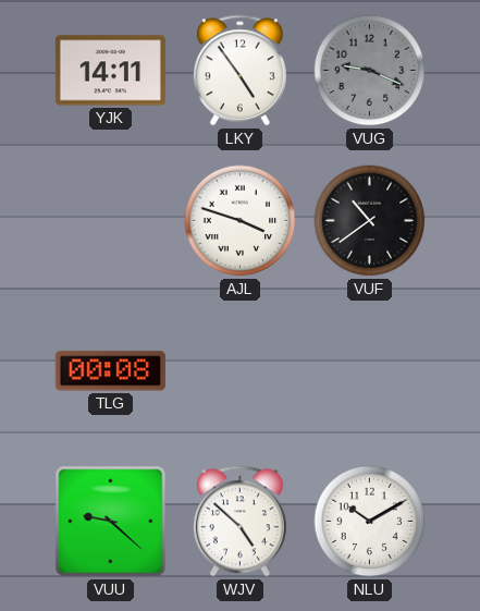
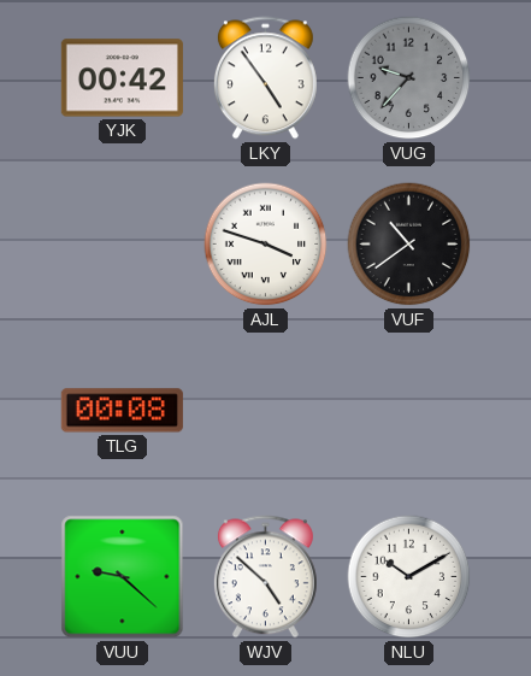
YJK: 14:11 -> 00:42
VUG: 9:19 -> 9:37
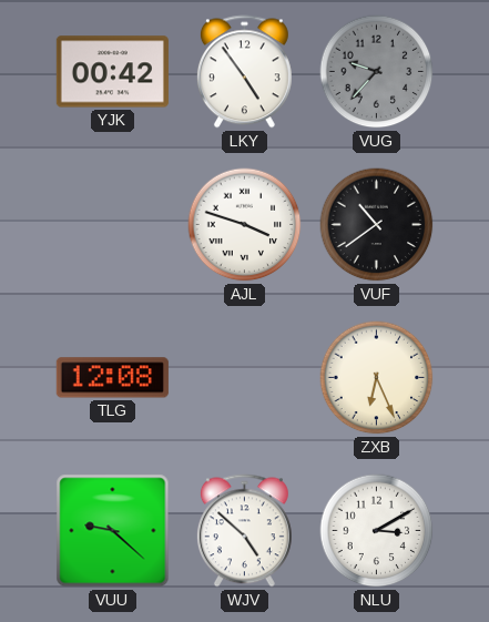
TLG: 00:08 -> 12:08
ZXB: none -> 6:26
NLU: 10:10 -> 3:10
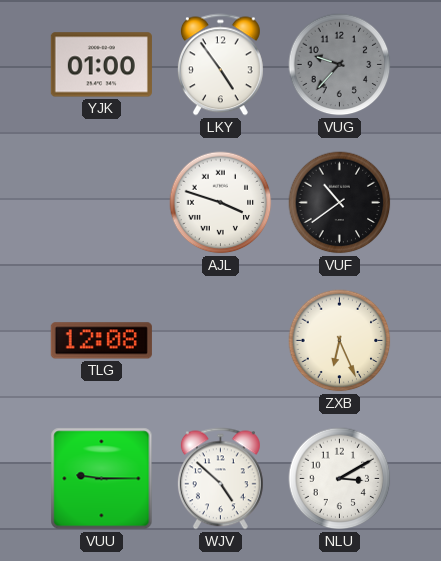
YJK: 00:42 -> 01:00
VUU: 9:22 -> 9:15
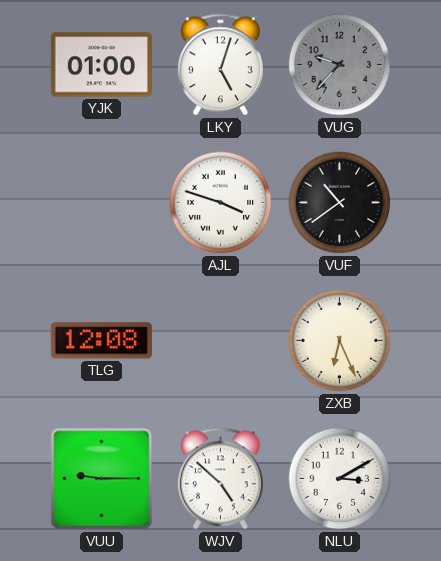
LKY: 4:54 -> 5:03
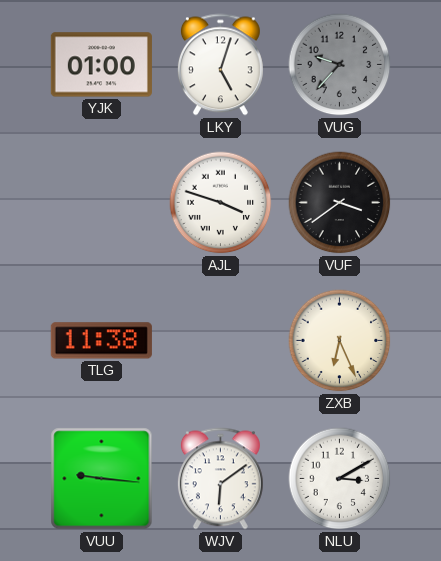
VUF: 10:39 -> 3:39
TLG: 12:08 -> 11:38
VUU: 9:15 -> 9:16
WJV: 4:52 -> 6:09
